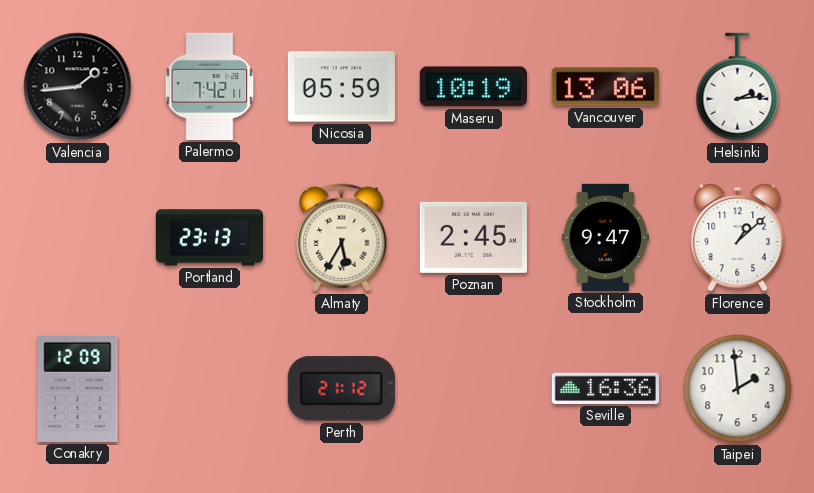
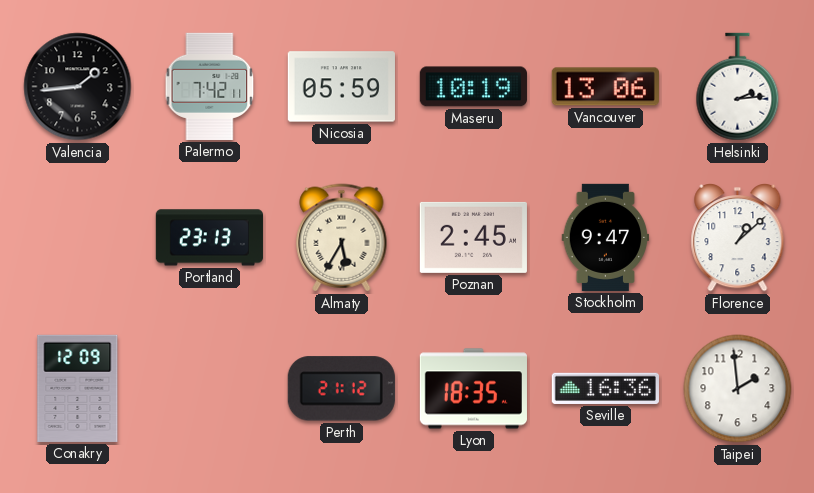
Lyon: none -> 18:35
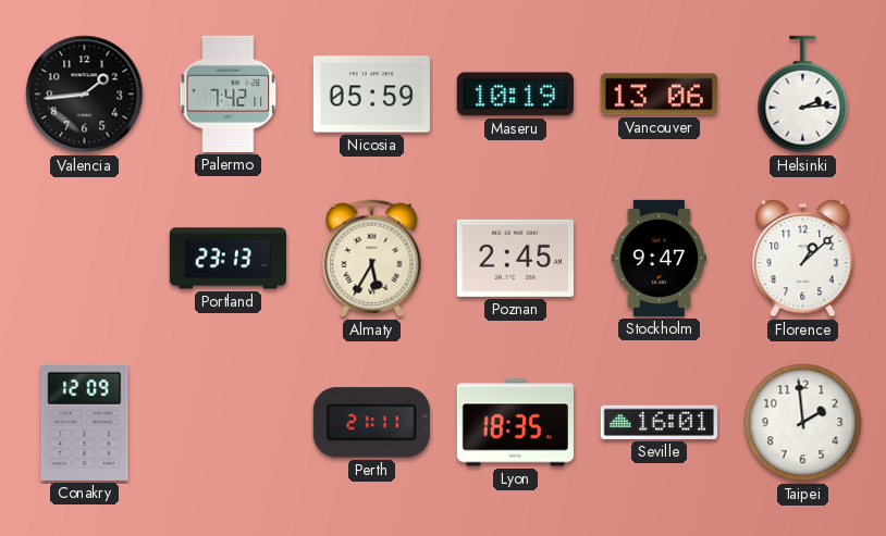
Perth: 21:12 -> 21:11
Seville: 16:36 -> 16:01
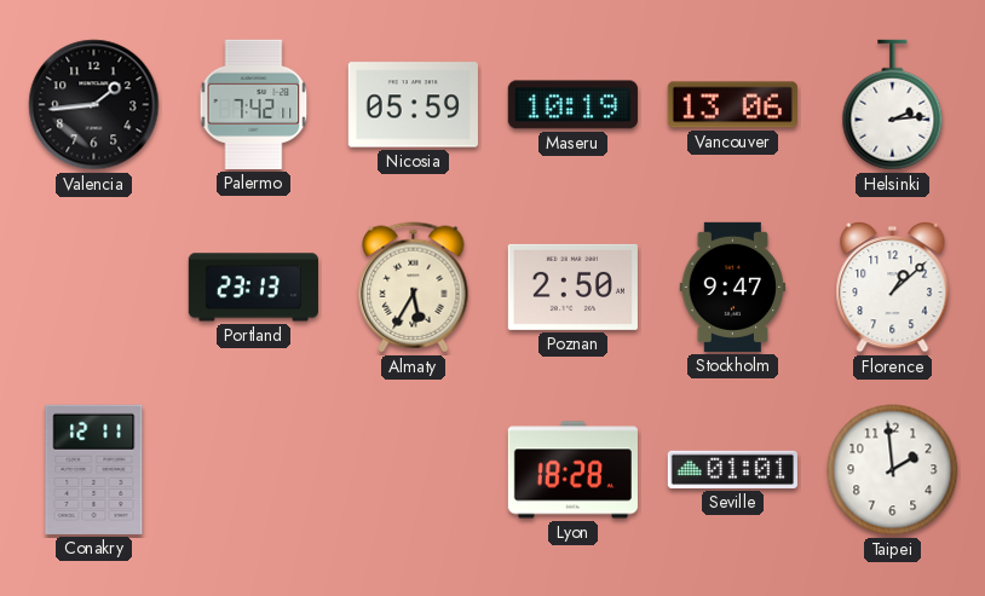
Poznan: 2:45 -> 2:50
Conakry: 12:09 -> 12:11
Perth: 21:11 -> none
Lyon: 18:35 -> 18:28
Seville: 16:01 -> 01:01
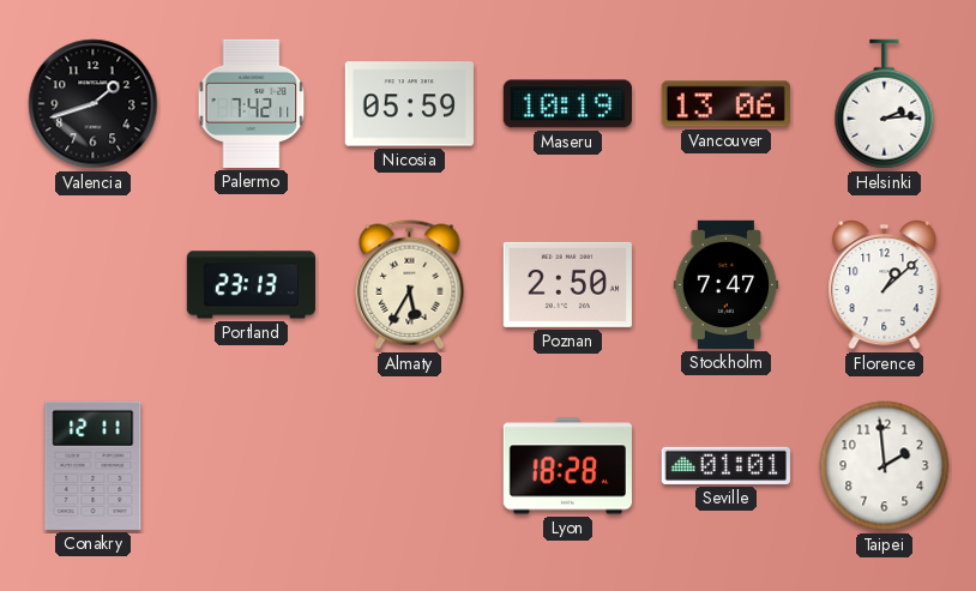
Valencia: 1:44 -> 1:42
Stockholm: 9:47 -> 7:47
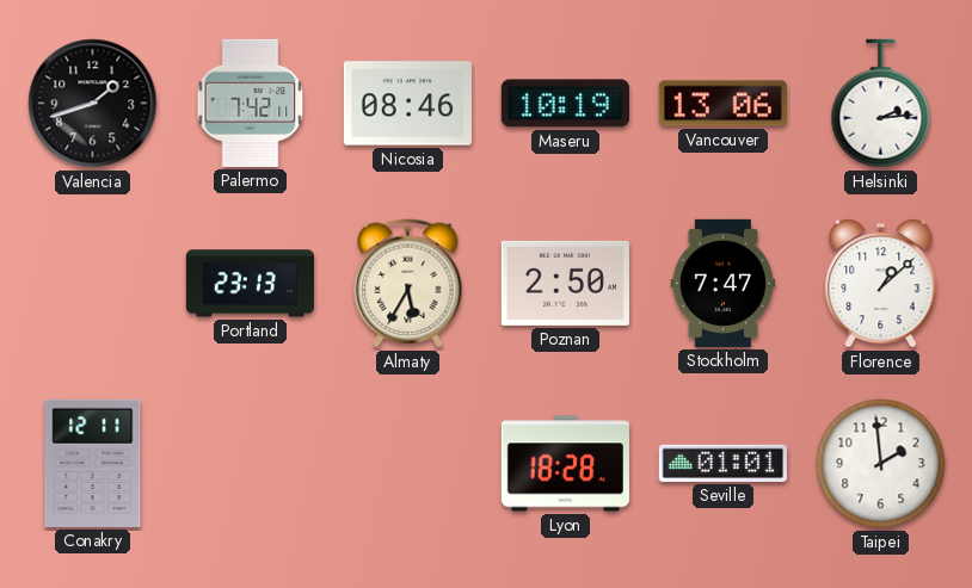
Nicosia: 05:59 -> 08:46
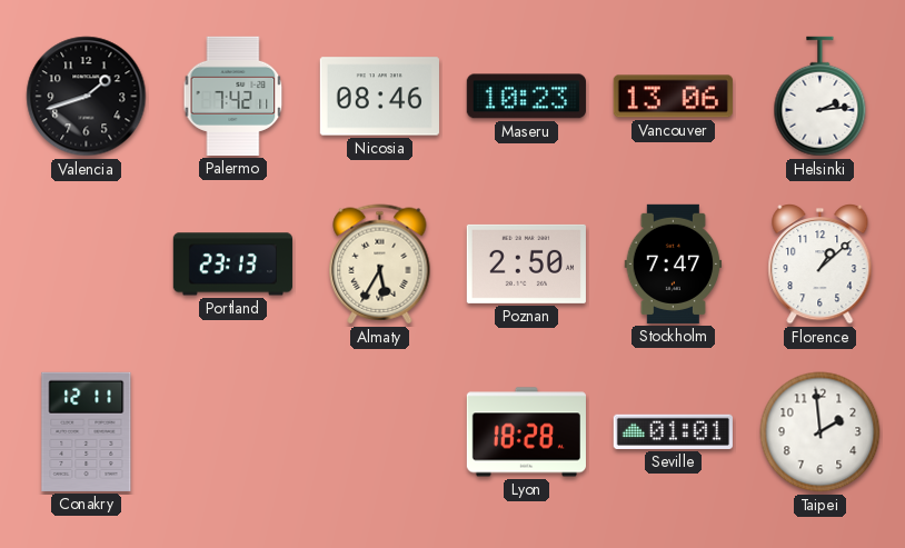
Maseru: 10:19 -> 10:23
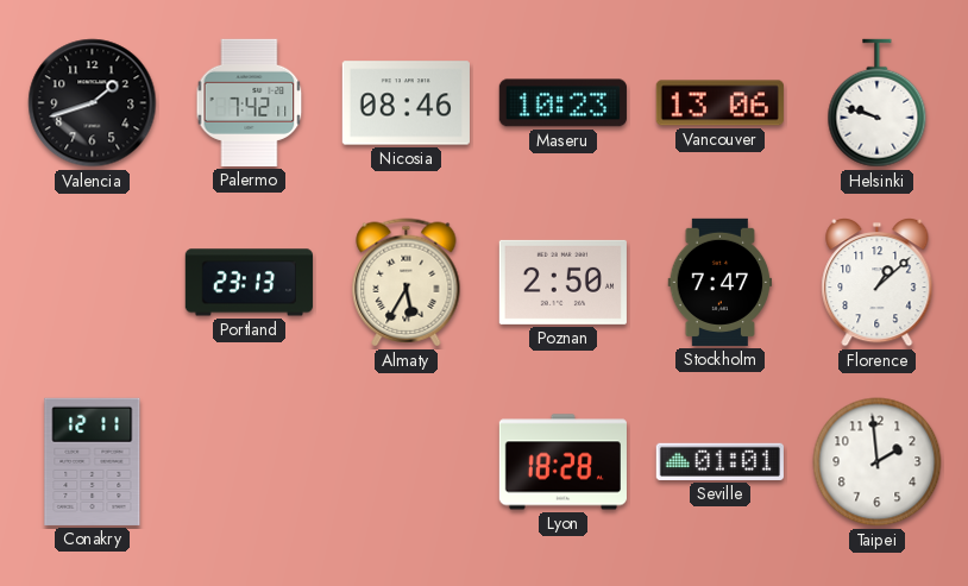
Helsinki: 2:14 -> 9:48
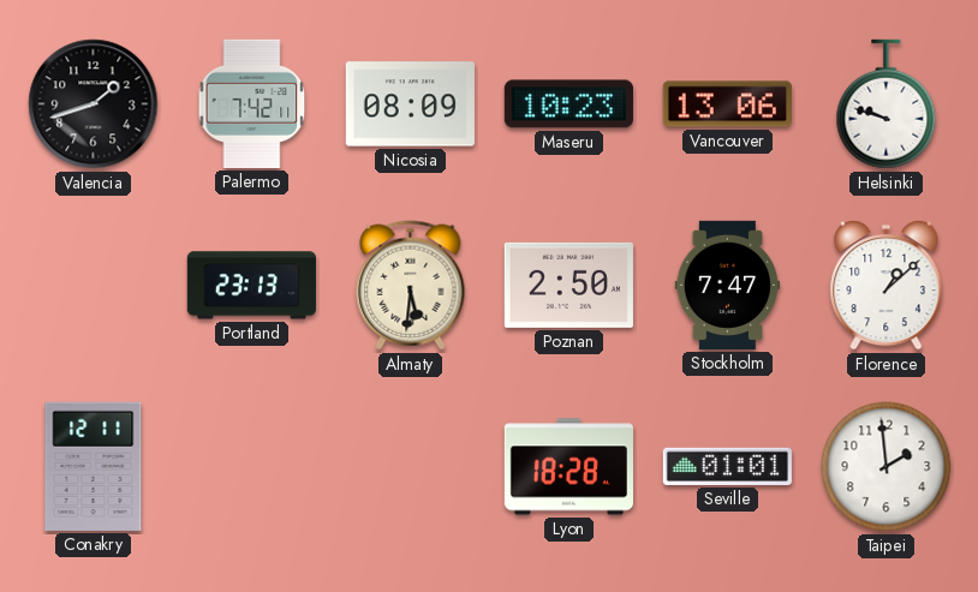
Nicosia: 08:46 -> 08:09
Almaty: 5:35 -> 5:31
